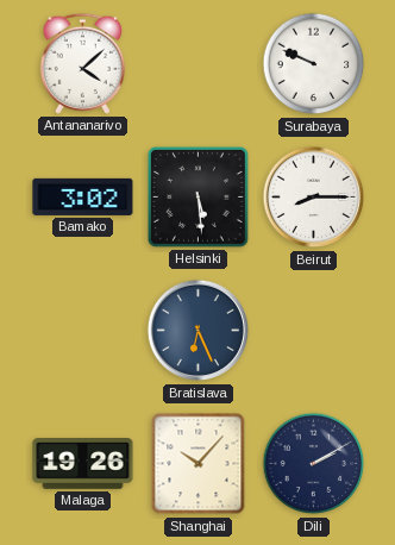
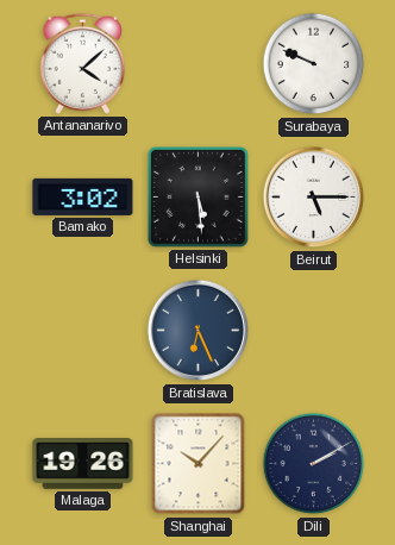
Beirut: 8:15 -> 5:15
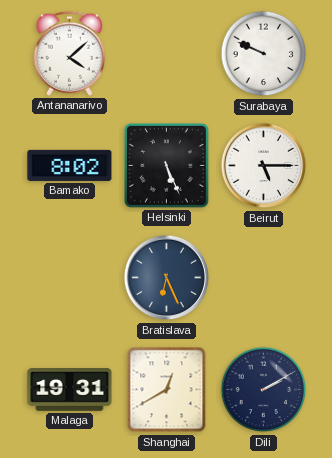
Bamako: 3:02 -> 8:02
Helsinki: 5:29 -> 5:26
Malaga: 19:26 -> 19:31
Shanghai: 10:07 -> 12:40
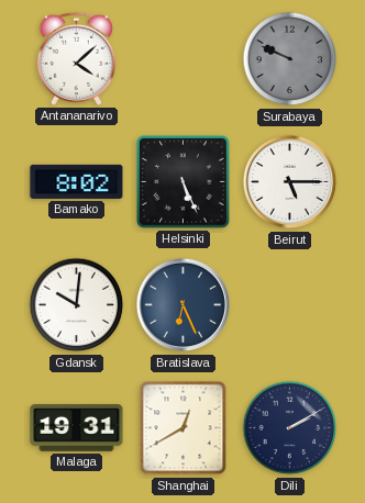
Surabaya dial: white -> grey
Gdansk: none -> 10:01
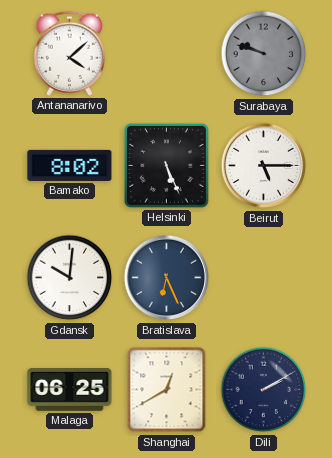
Surabaya: 9:49 -> 9:48
Malaga: 19:31 -> 06:25
